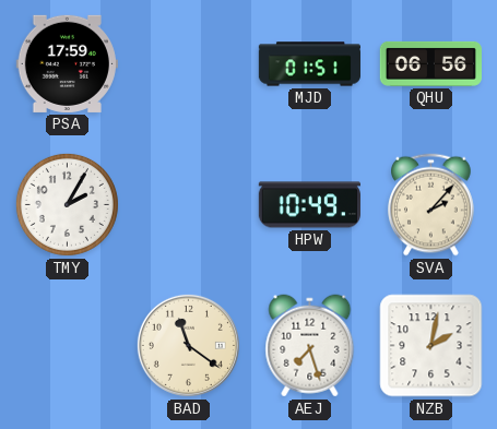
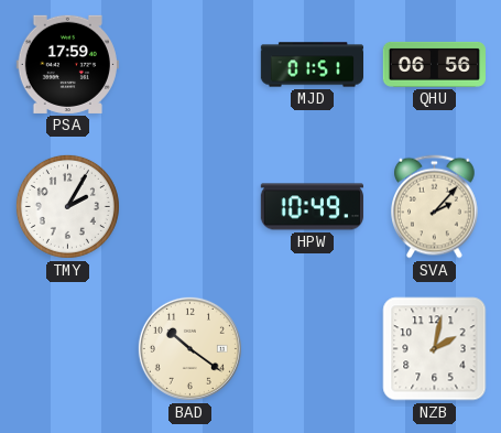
BAD: 11:21 -> 10:21
AEJ: 7:27 -> none
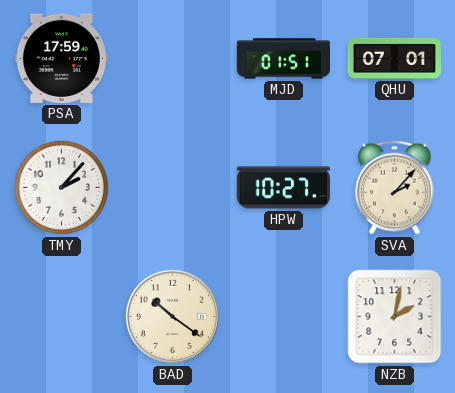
QHU: 06:56 -> 07:01
TMY: 2:05 -> 2:07
HPW: 10:49 -> 10:27
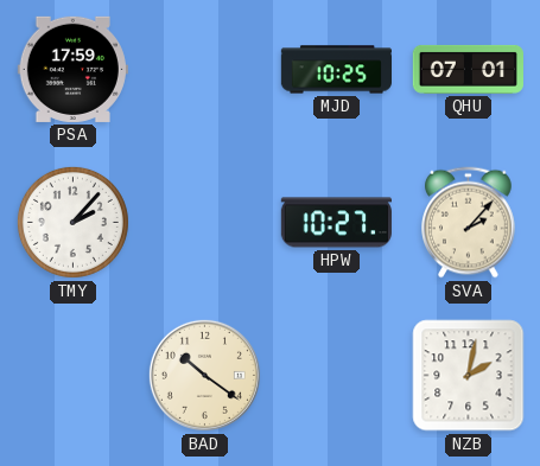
MJD: 01:51 -> 10:25
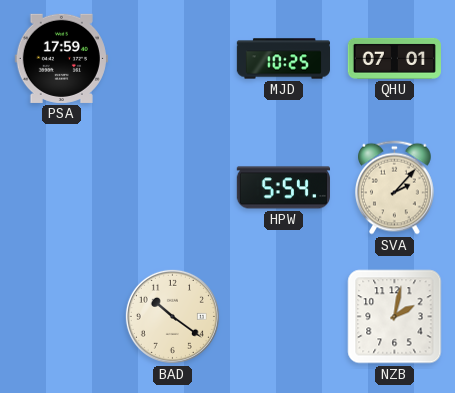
TMY: 2:07 -> none
HPW: 10:27 -> 5:54
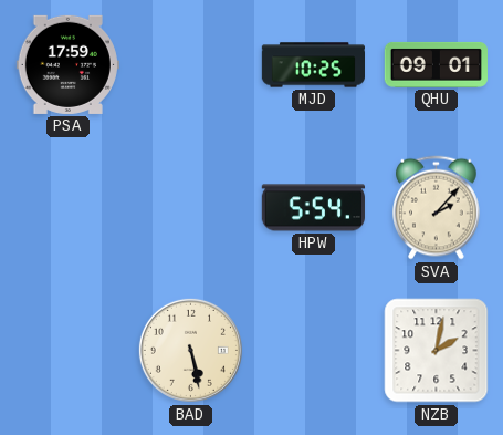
QHU: 07:01 -> 09:01
BAD: 10:21 -> 5:28
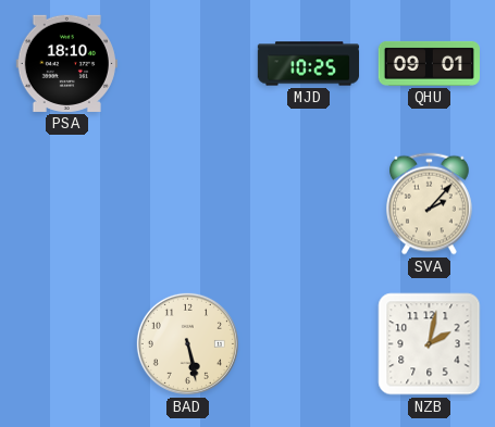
PSA: 17:59 -> 18:10
HPW: 5:54 -> none
